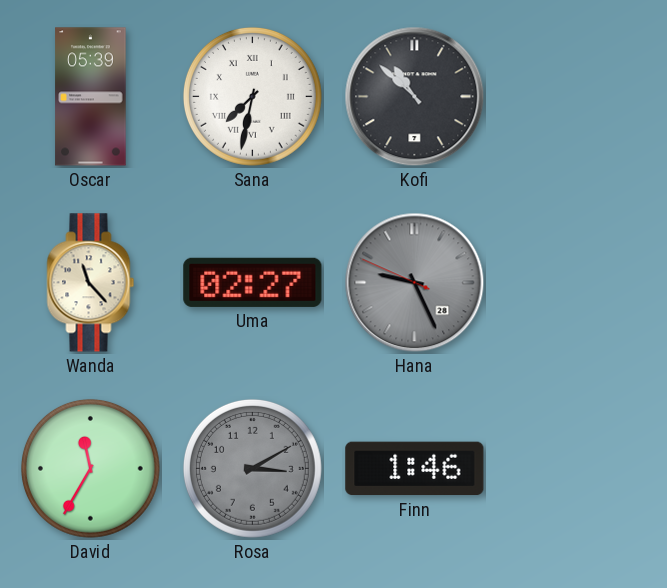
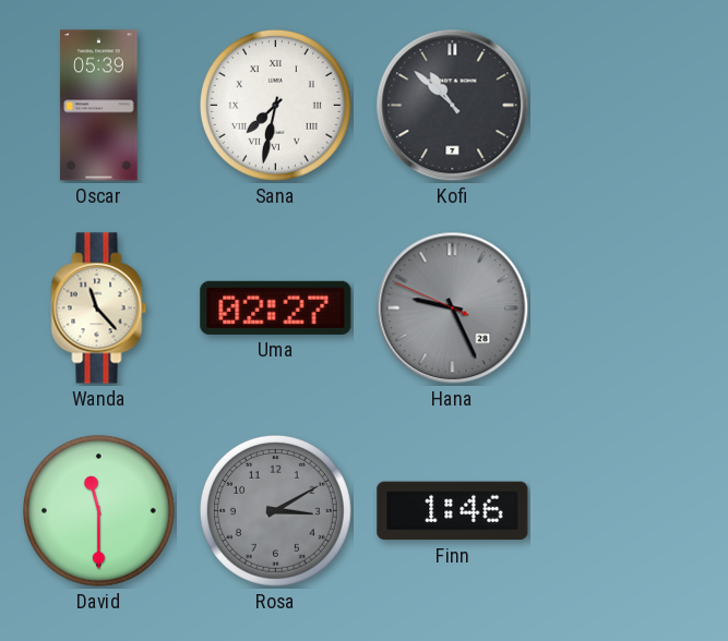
David: 11:35 -> 11:30
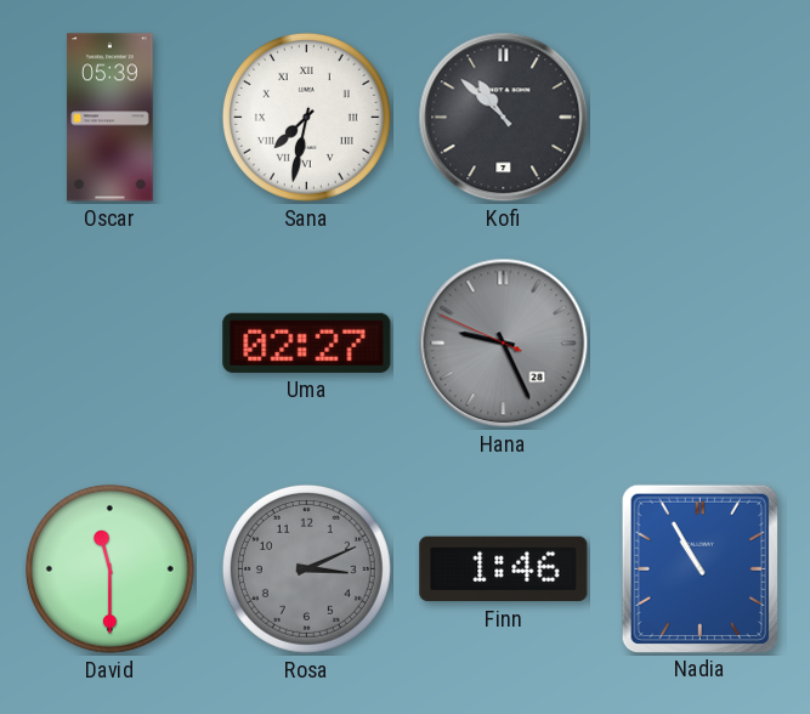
Wanda: 11:23 -> none
Rosa: 3:10 -> 3:11
Nadia: none -> 10:55
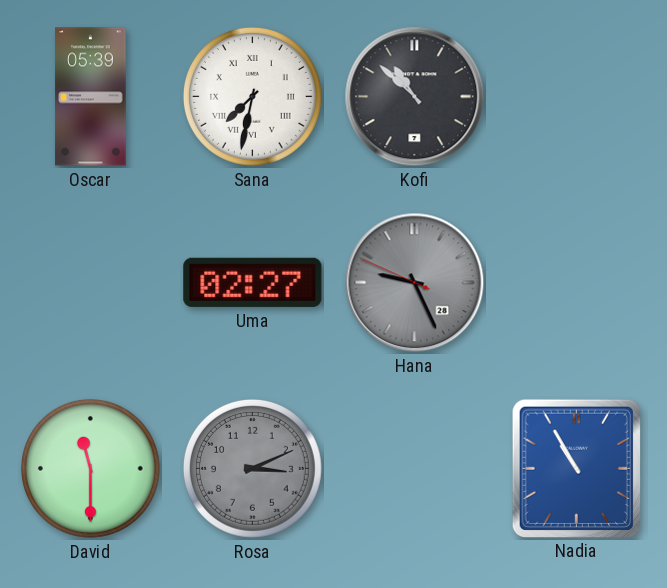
Finn: 1:46 -> none
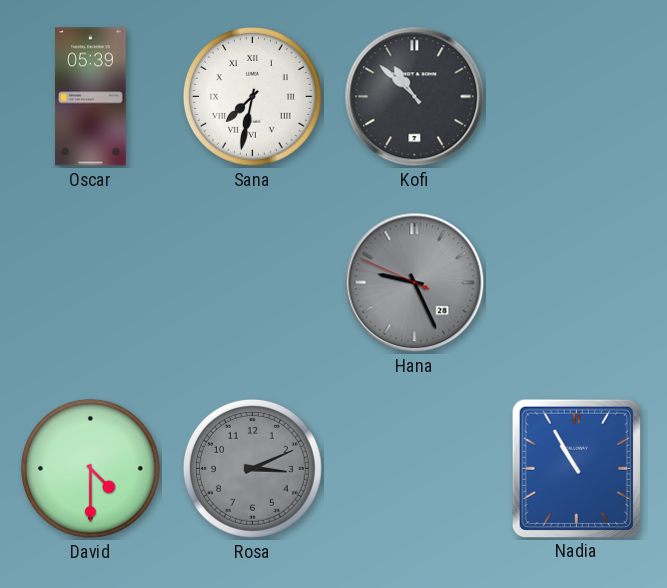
Uma: 02:27 -> none
David: 11:30 -> 4:30
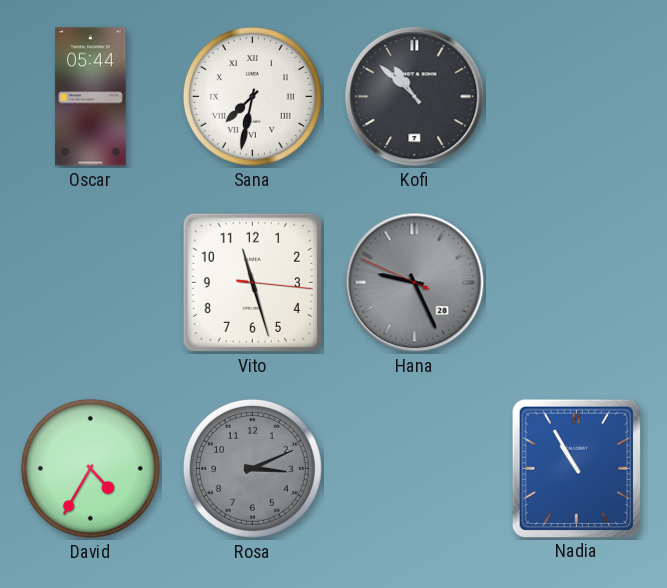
Oscar: 05:39 -> 05:44
Vito: none -> 11:27
David: 4:30 -> 4:35
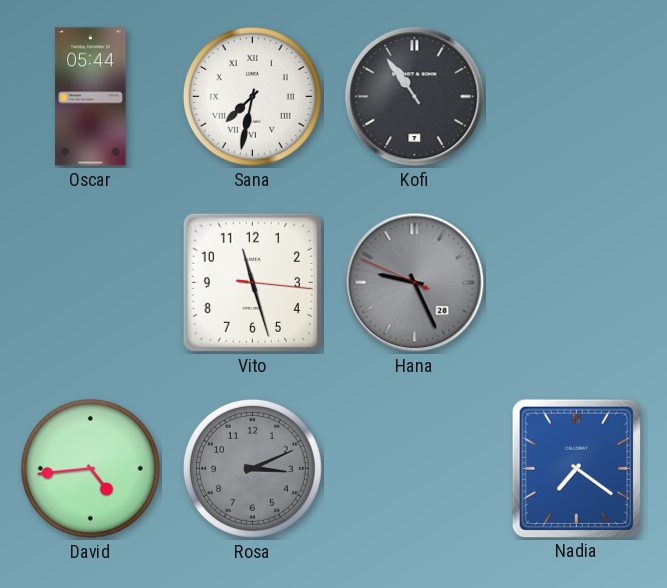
Kofi: 10:52 -> 10:54
David: 4:35 -> 4:44
Nadia: 10:55 -> 7:21
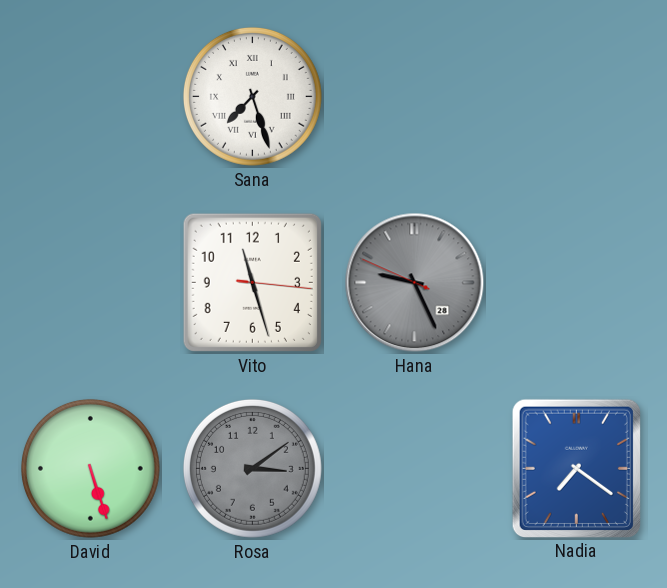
Oscar: 05:44 -> none
Sana: 7:32 -> 7:27
Kofi: 10:54 -> none
David: 4:44 -> 5:27
Rosa: 3:11 -> 3:09
